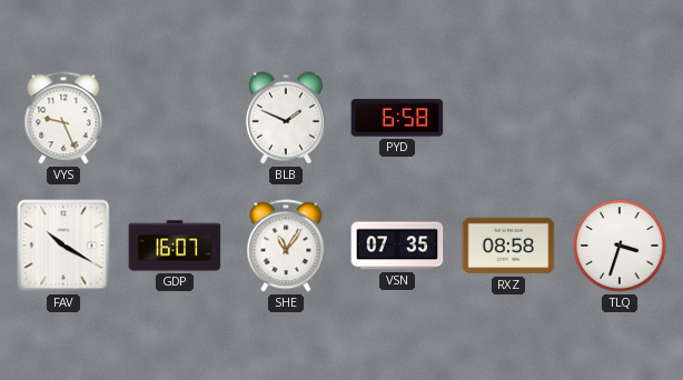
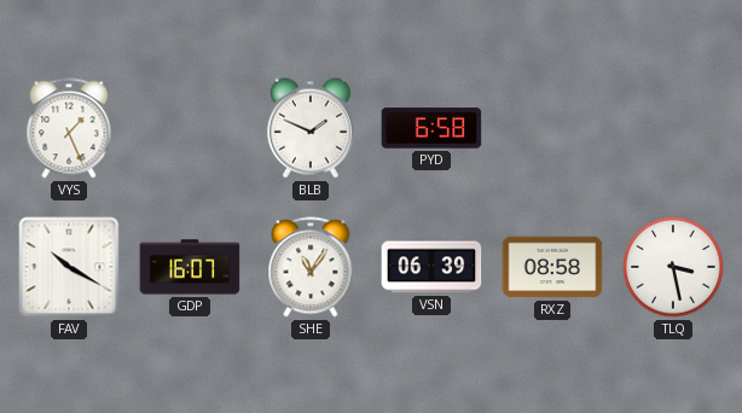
VYS: 9:26 -> 1:26
VSN: 07:35 -> 06:39
TLQ: 3:33 -> 3:28
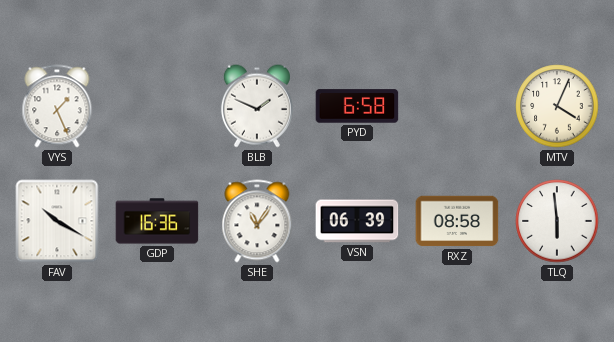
MTV: none -> 4:04
GDP: 16:07 -> 16:36
TLQ: 3:28 -> 5:59
